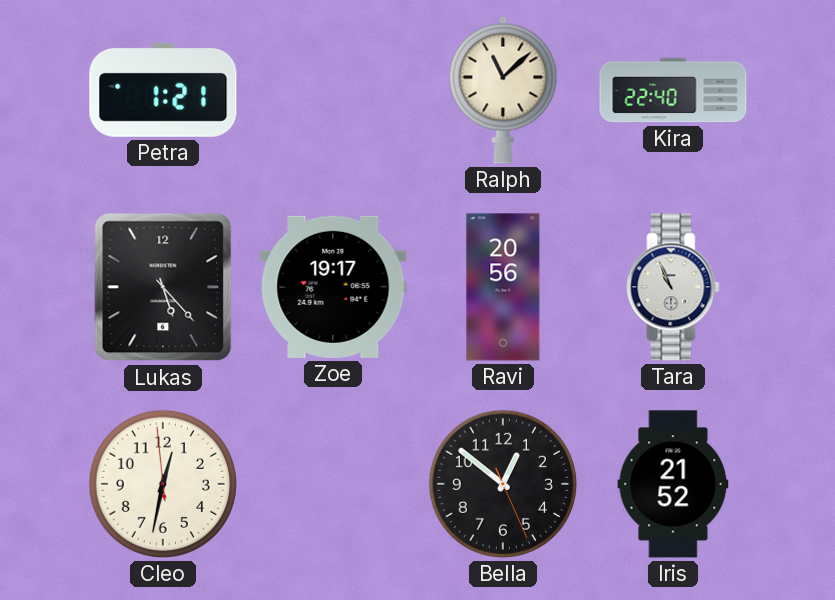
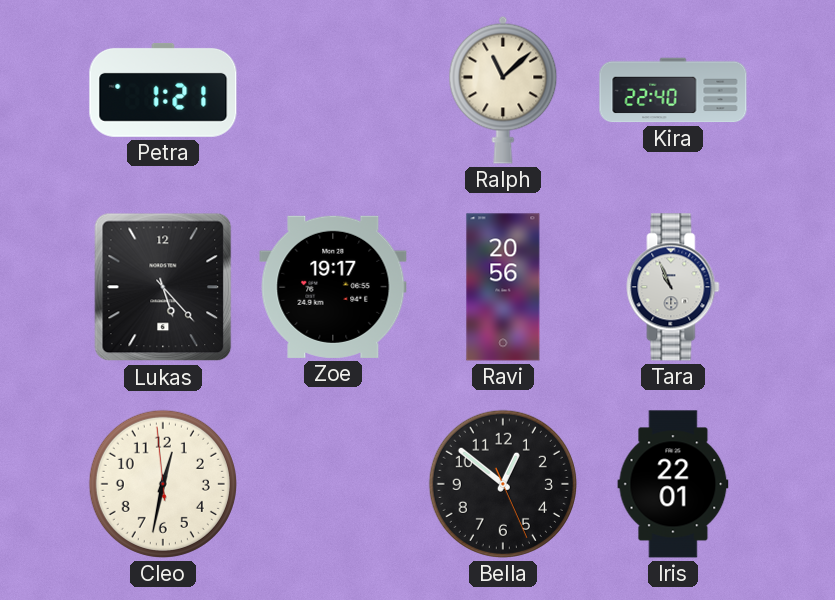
Iris: 21:52 -> 22:01
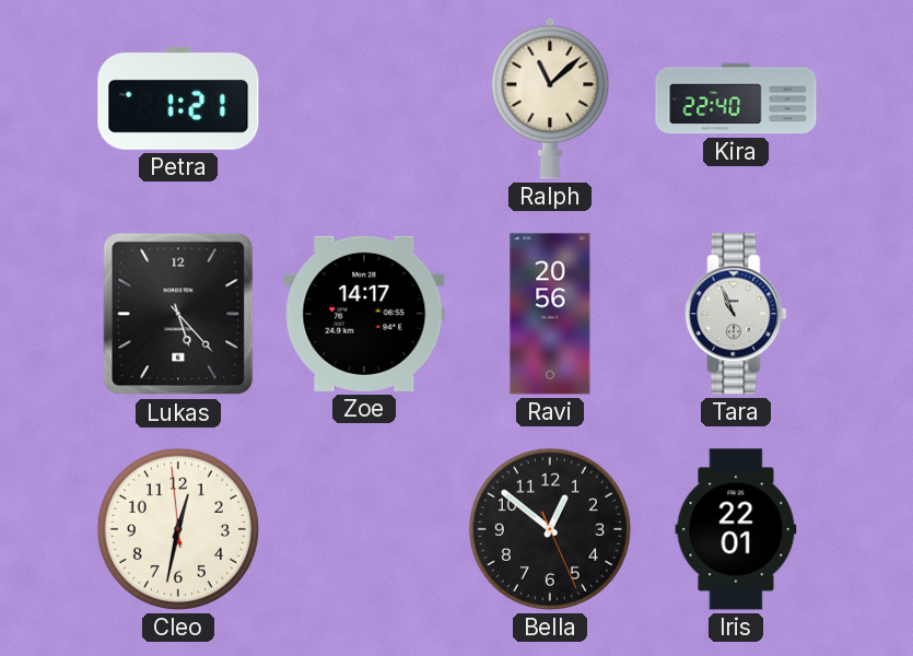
Zoe: 19:17 -> 14:17
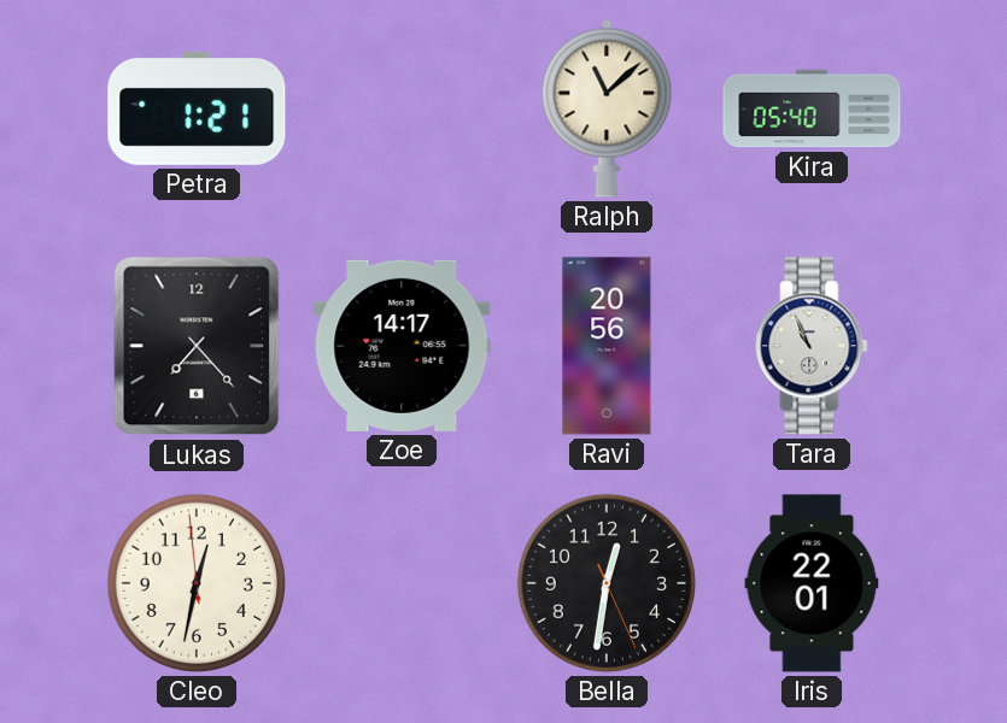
Kira: 22:40 -> 05:40
Lukas: 5:23 -> 7:23
Bella: 12:51 -> 12:31
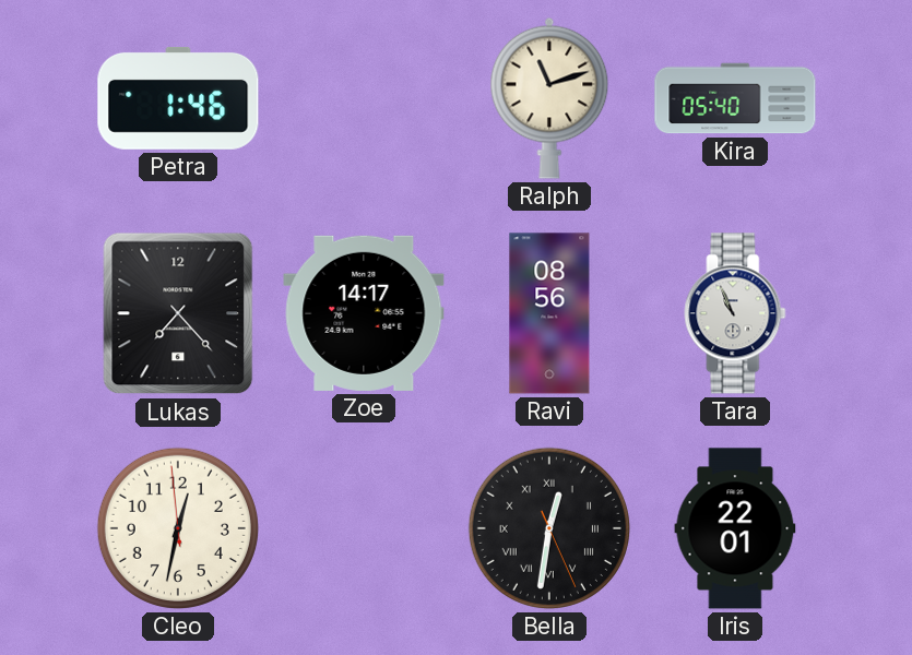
Petra: 1:21 -> 1:46
Ralph: 11:08 -> 11:12
Ravi: 20:56 -> 08:56
Bella numerals: Arabic -> Roman
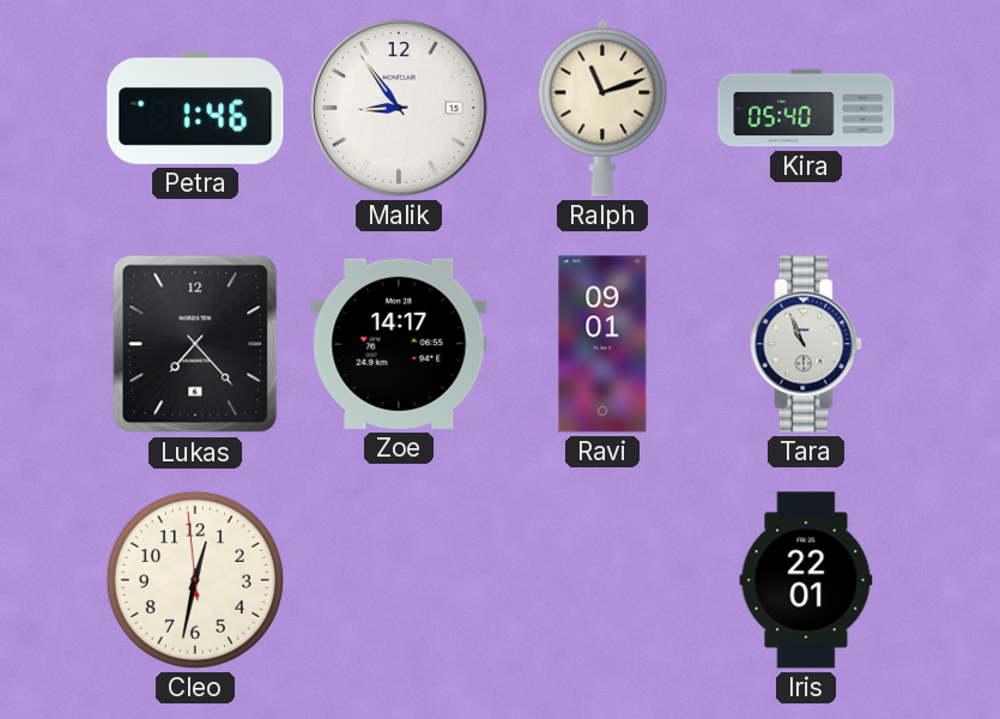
Malik: none -> 8:54
Ravi: 08:56 -> 09:01
Bella: 12:31 -> none
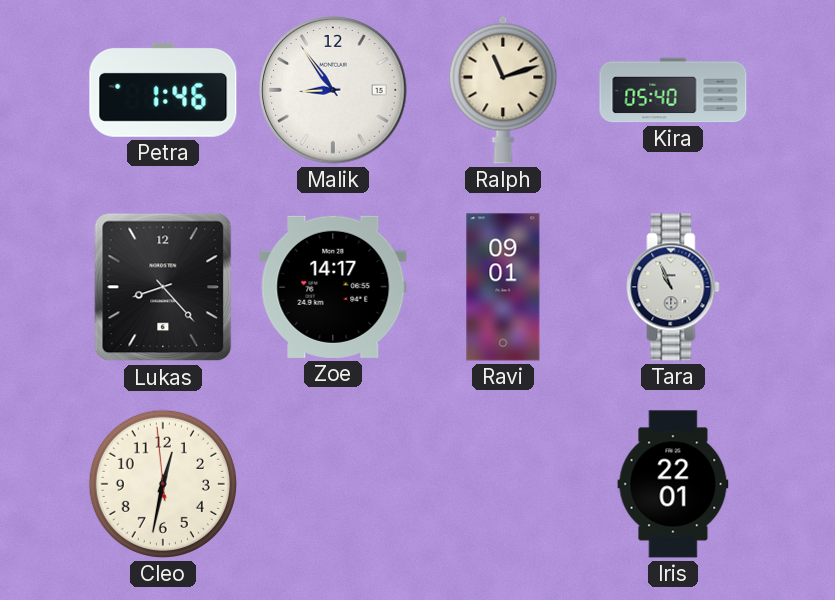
Lukas: 7:23 -> 8:23
